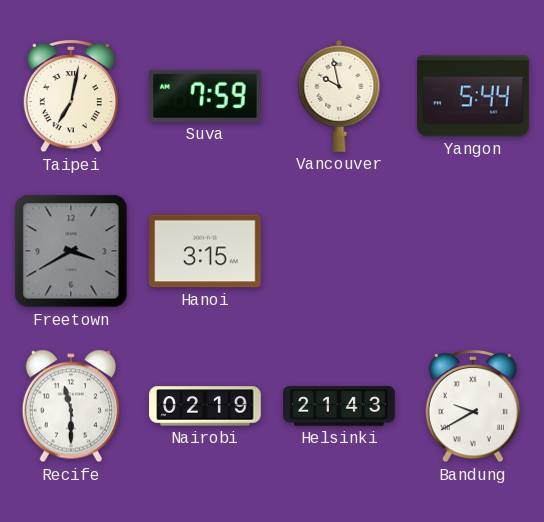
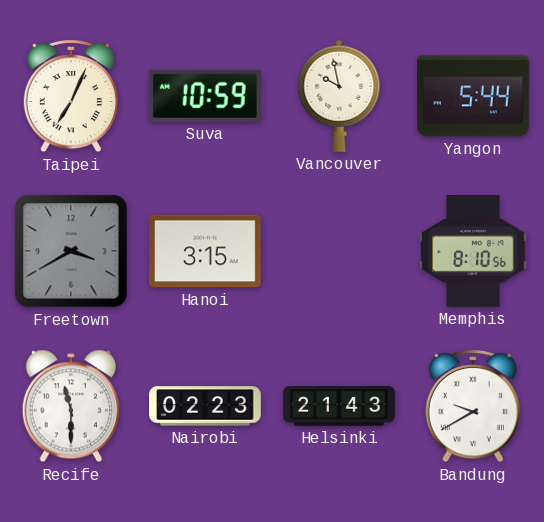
Taipei: 7:02 -> 7:04
Suva: 7:59 -> 10:59
Memphis: none -> 8:10
Nairobi: 02:19 -> 02:23
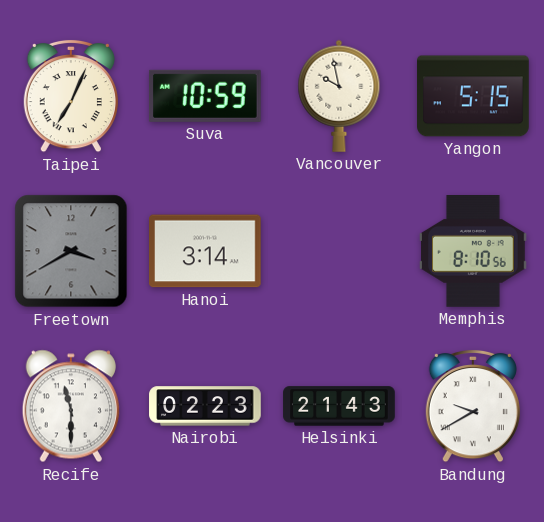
Yangon: 5:44 -> 5:15
Hanoi: 3:15 -> 3:14
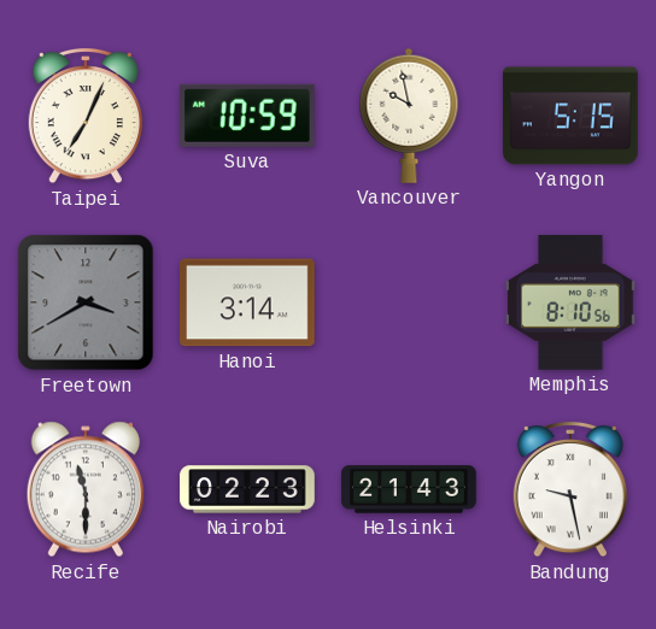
Bandung: 9:40 -> 9:28
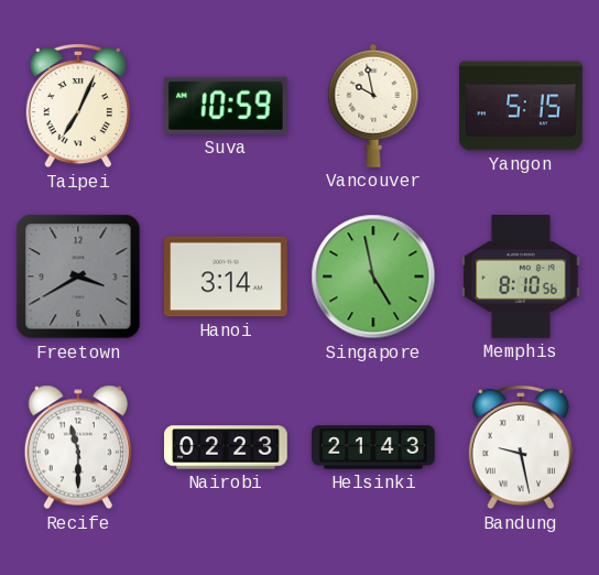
Singapore: none -> 4:58
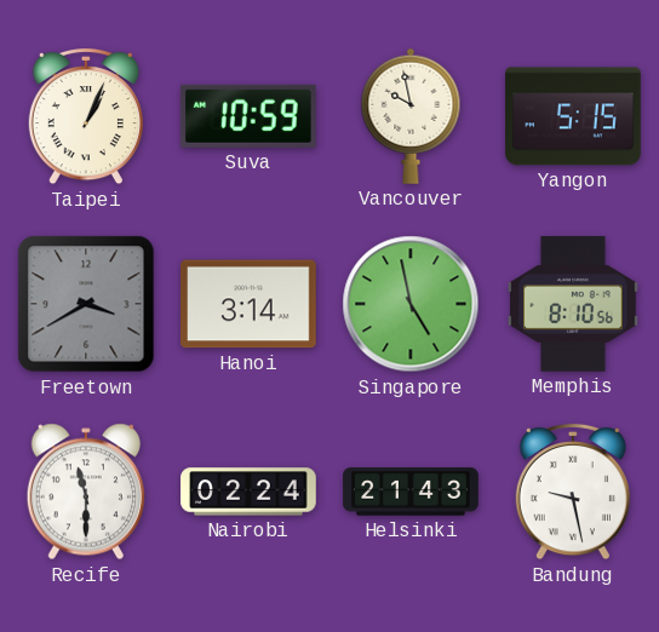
Taipei: 7:04 -> 1:04
Nairobi: 02:23 -> 02:24
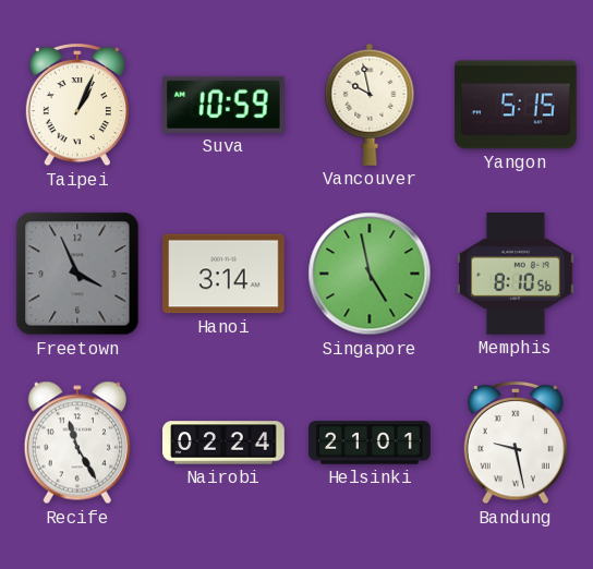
Freetown: 3:40 -> 3:56
Recife: 11:30 -> 11:25
Helsinki: 21:43 -> 21:01
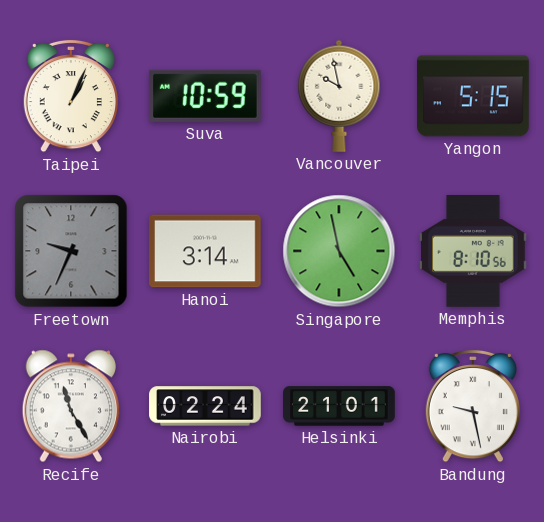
Freetown: 3:56 -> 9:34
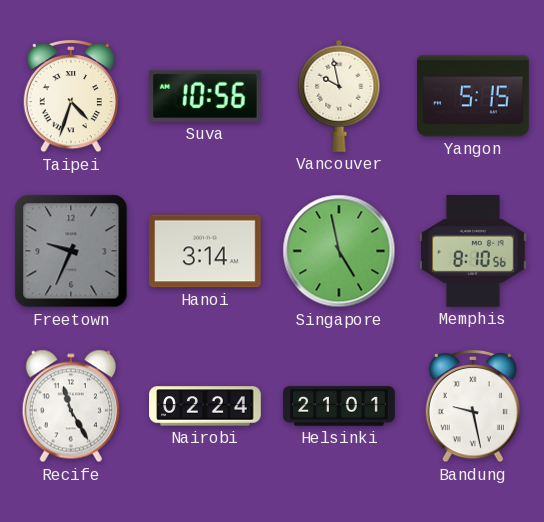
Taipei: 1:04 -> 4:33
Suva: 10:59 -> 10:56
